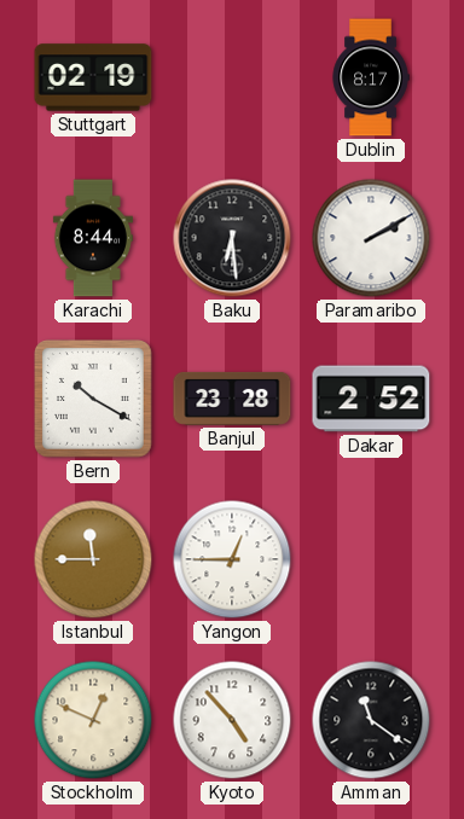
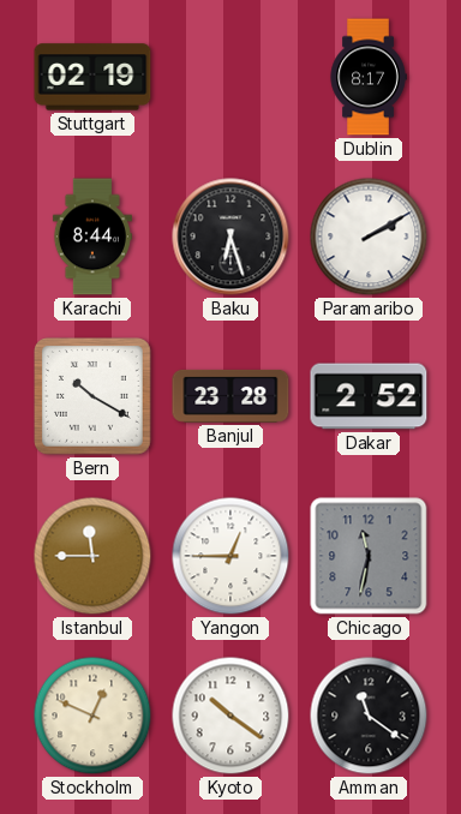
Baku: 6:29 -> 6:27
Chicago: none -> 11:32
Kyoto: 4:53 -> 10:21
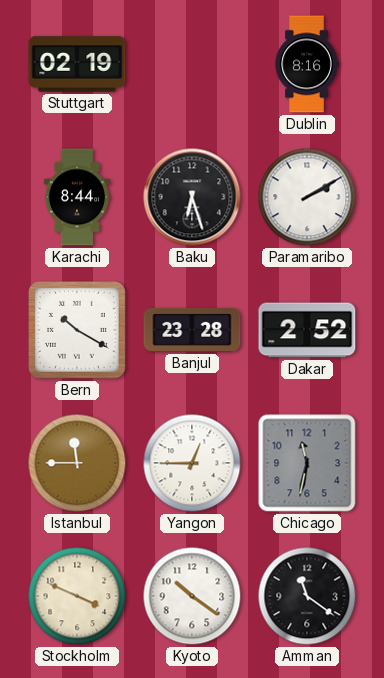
Dublin: 8:17 -> 8:16
Stockholm: 12:49 -> 3:49
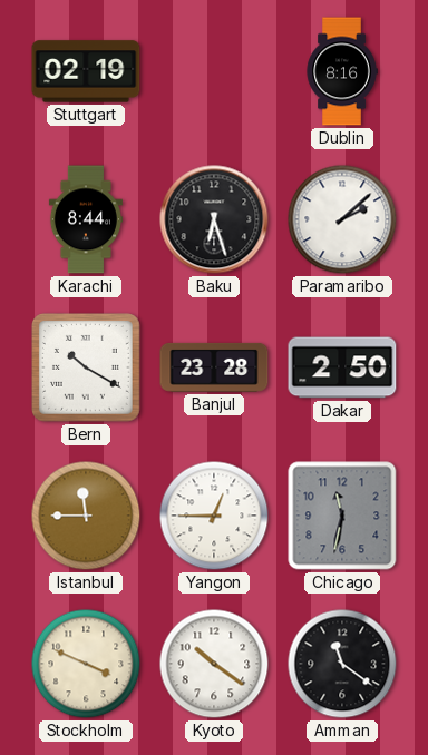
Paramaribo: 2:10 -> 2:08
Dakar: 2:52 -> 2:50
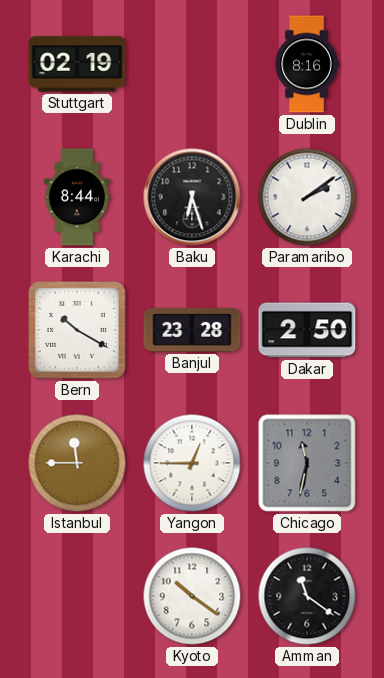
Paramaribo: 2:08 -> 2:09
Stockholm: 3:49 -> none
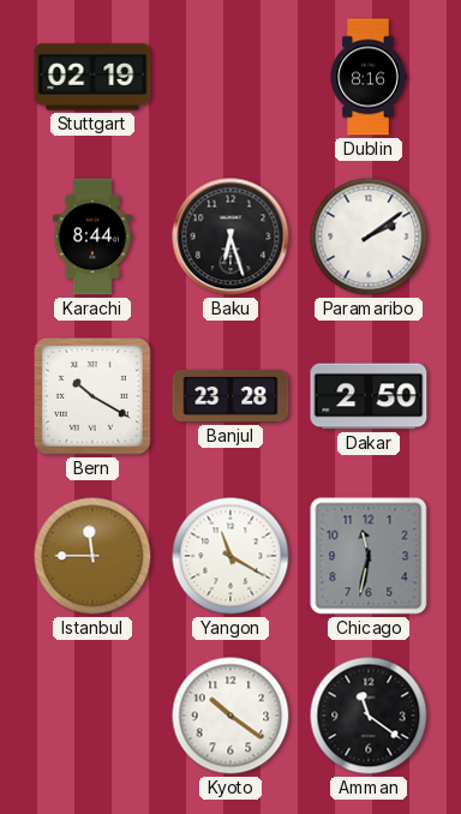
Yangon: 12:45 -> 11:20
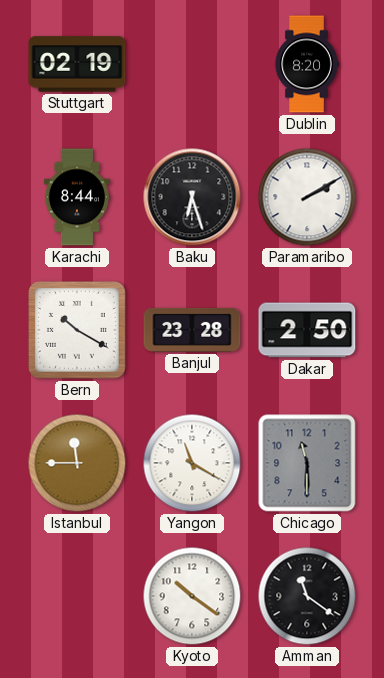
Dublin: 8:16 -> 8:20
Paramaribo: 2:09 -> 2:10
Chicago: 11:32 -> 11:30
